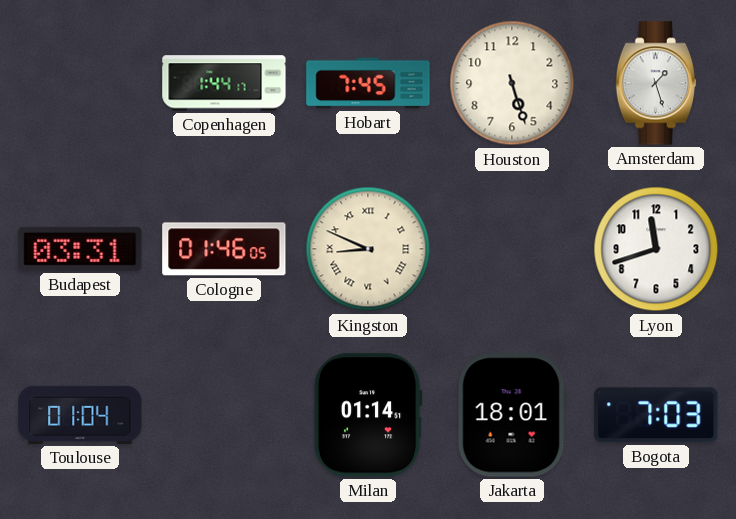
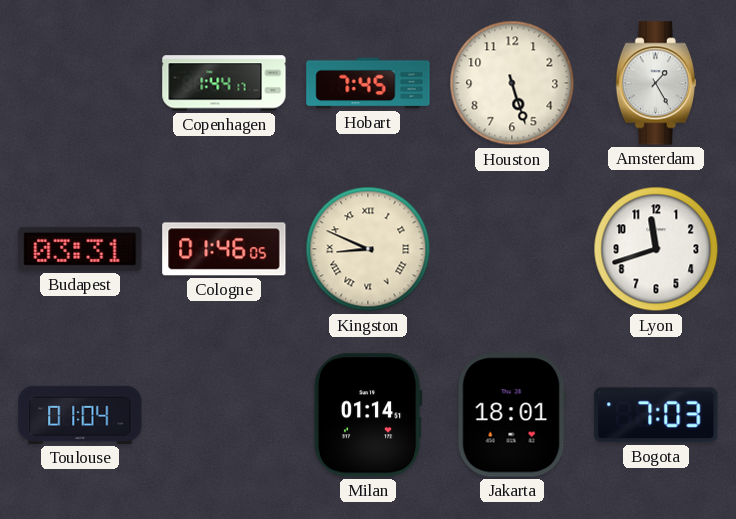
Amsterdam: 1:27 -> 1:25
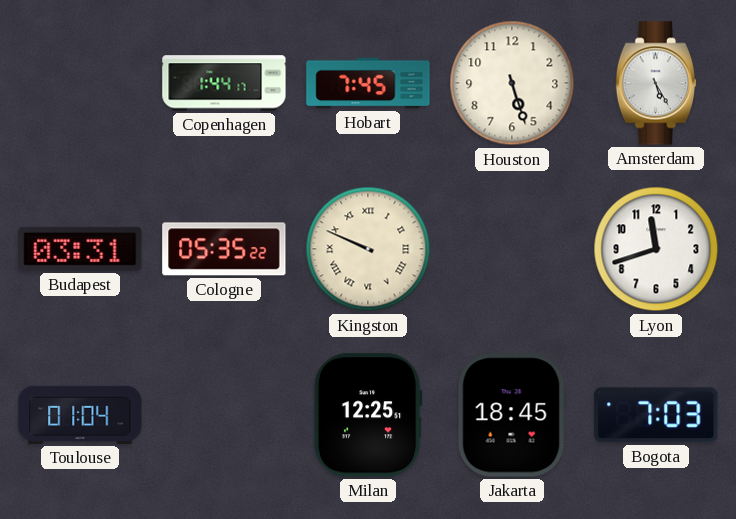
Amsterdam: 1:25 -> 5:25
Cologne: 01:46 -> 05:35
Kingston: 8:49 -> 9:49
Milan: 01:14 -> 12:25
Jakarta: 18:01 -> 18:45
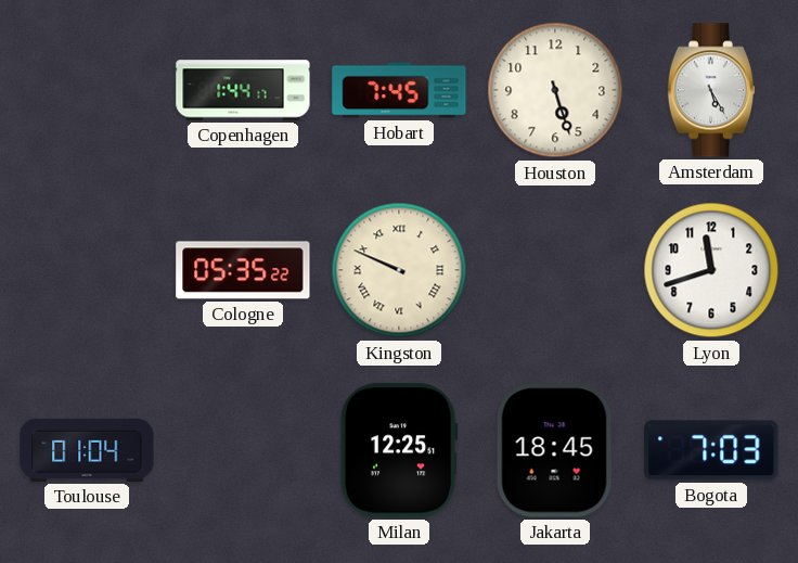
Budapest: 03:31 -> none
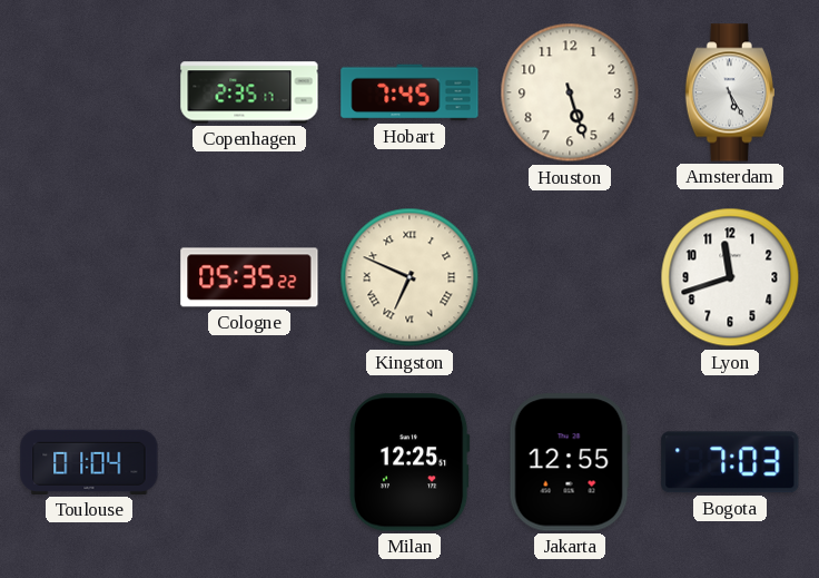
Copenhagen: 1:44 -> 2:35
Kingston: 9:49 -> 6:49
Jakarta: 18:45 -> 12:55
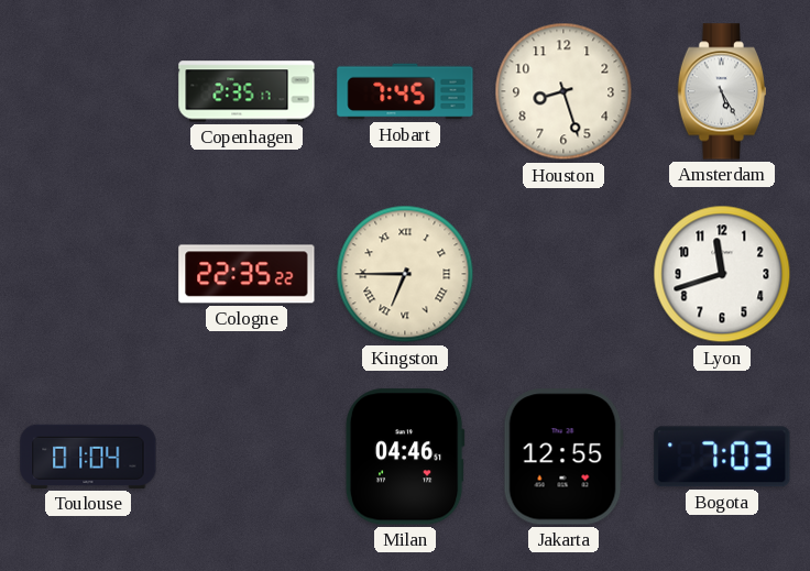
Houston: 5:27 -> 8:27
Cologne: 05:35 -> 22:35
Kingston: 6:49 -> 6:45
Milan: 12:25 -> 04:46
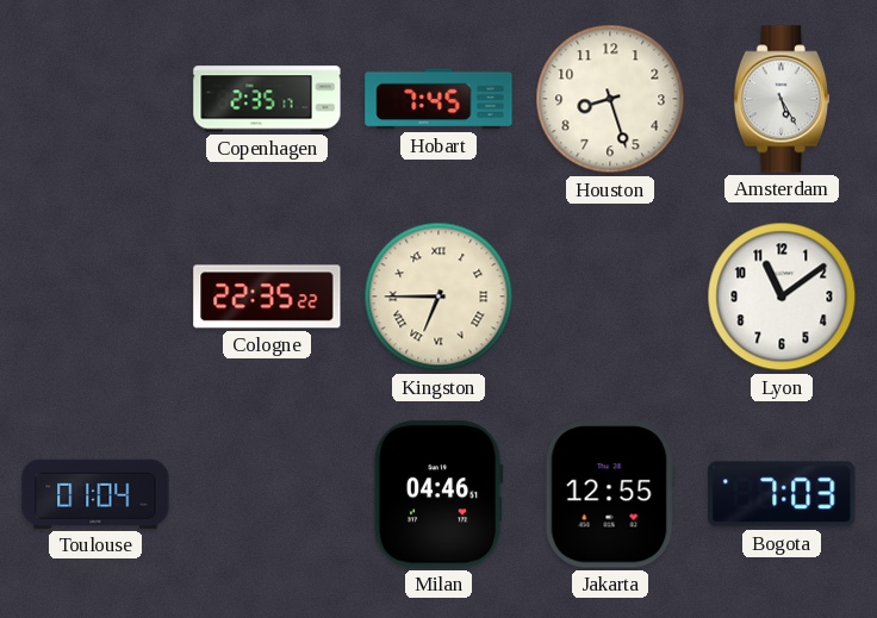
Lyon: 11:42 -> 11:09
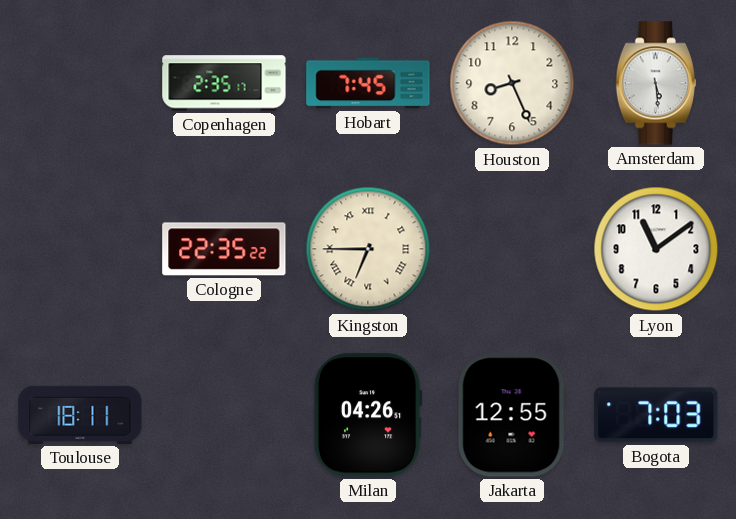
Houston: 8:27 -> 8:26
Amsterdam: 5:25 -> 5:29
Toulouse: 01:04 -> 18:11
Milan: 04:46 -> 04:26
